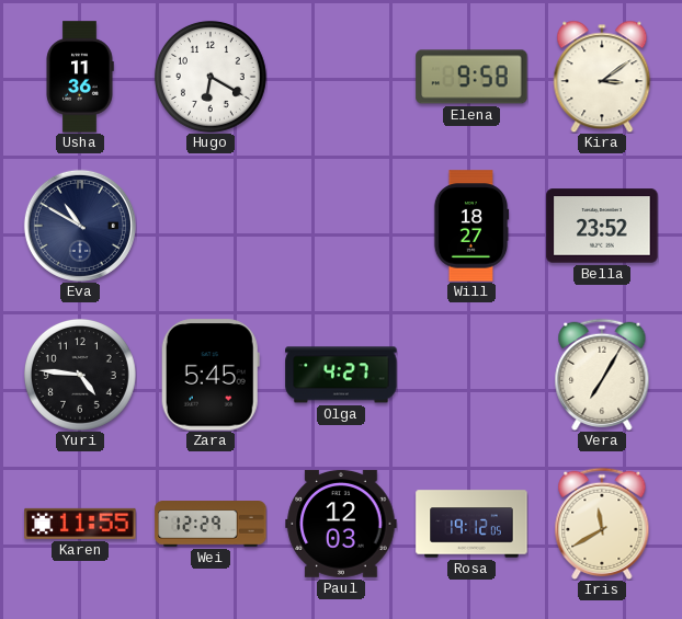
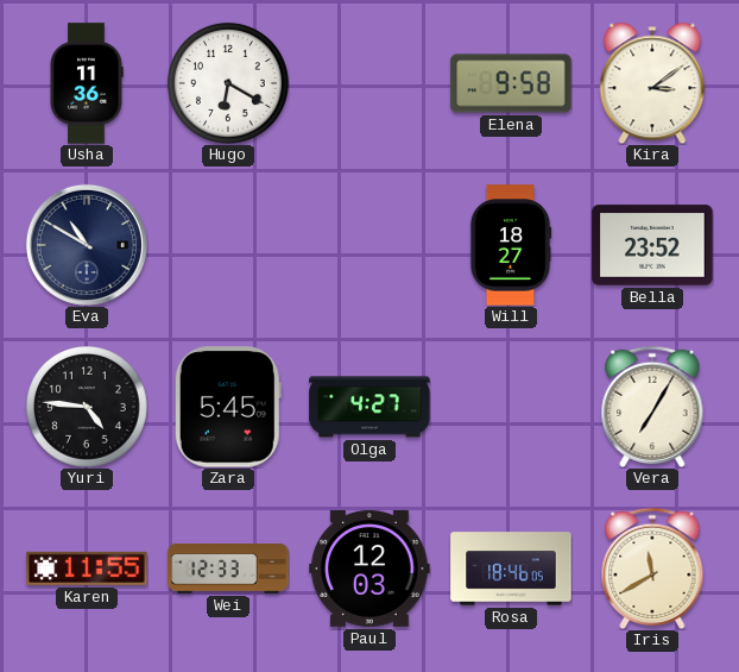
Wei: 12:29 -> 12:33
Rosa: 19:12 -> 18:46
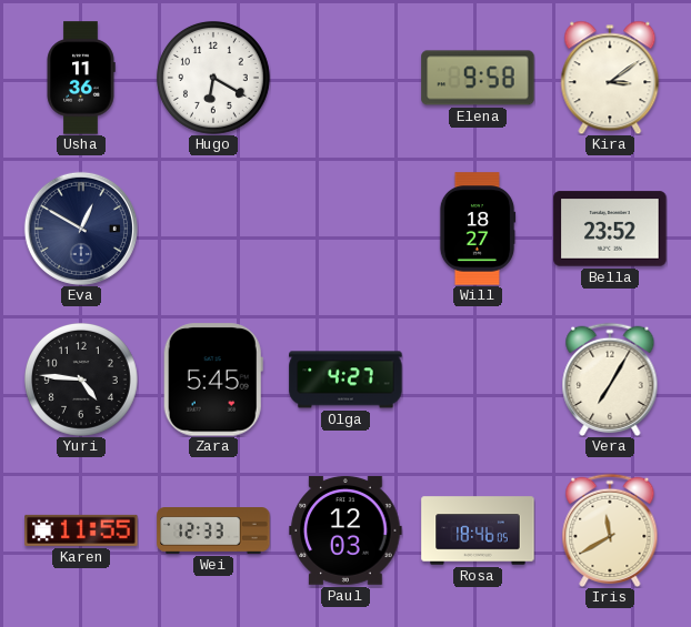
Eva: 10:50 -> 12:50
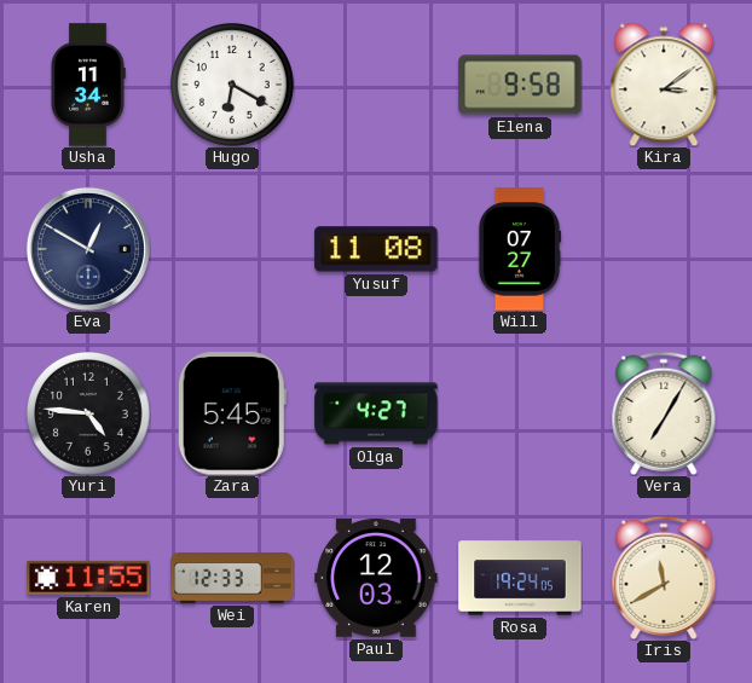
Usha: 11:36 -> 11:34
Yusuf: none -> 11:08
Will: 18:27 -> 07:27
Bella: 23:52 -> none
Rosa: 18:46 -> 19:24
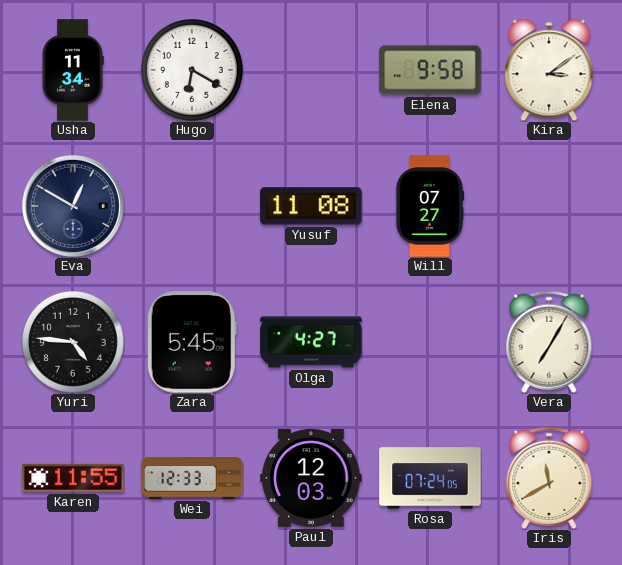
Rosa: 19:24 -> 07:24
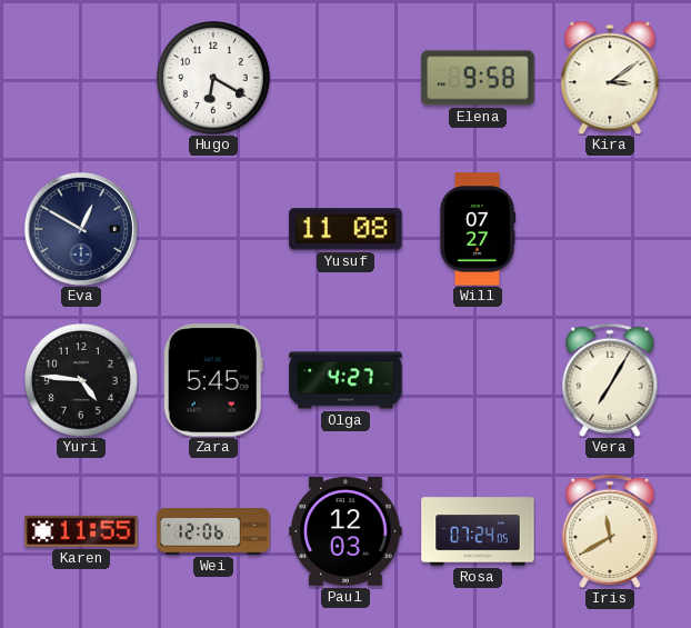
Usha: 11:34 -> none
Wei: 12:33 -> 12:06
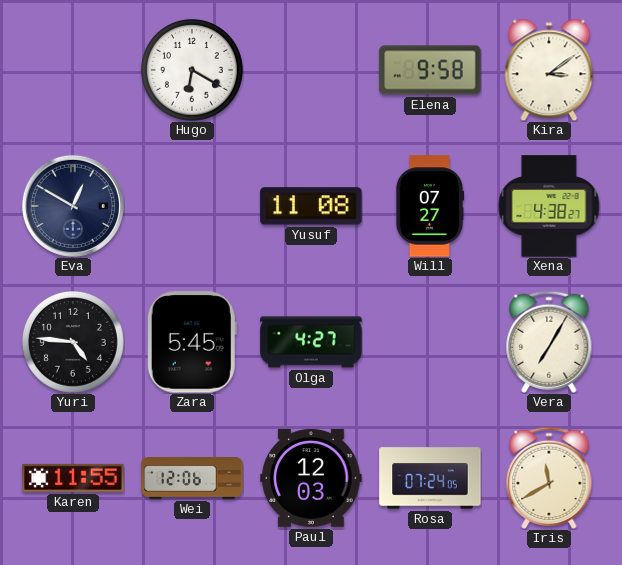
Xena: none -> 4:38
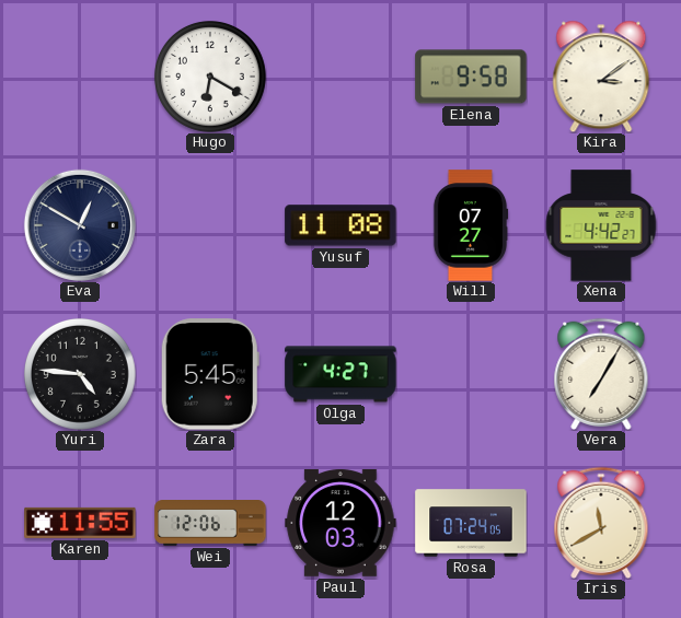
Xena: 4:38 -> 4:42
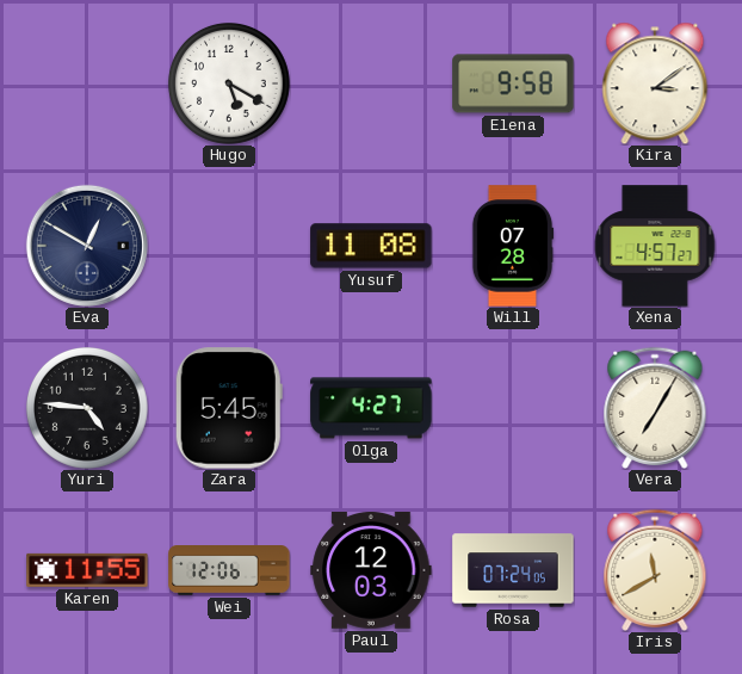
Hugo: 6:20 -> 5:20
Will: 07:27 -> 07:28
Xena: 4:42 -> 4:57
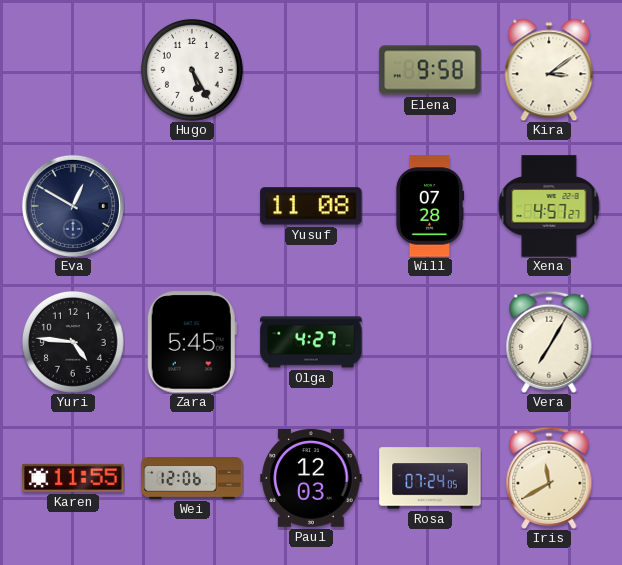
Hugo: 5:20 -> 5:25
